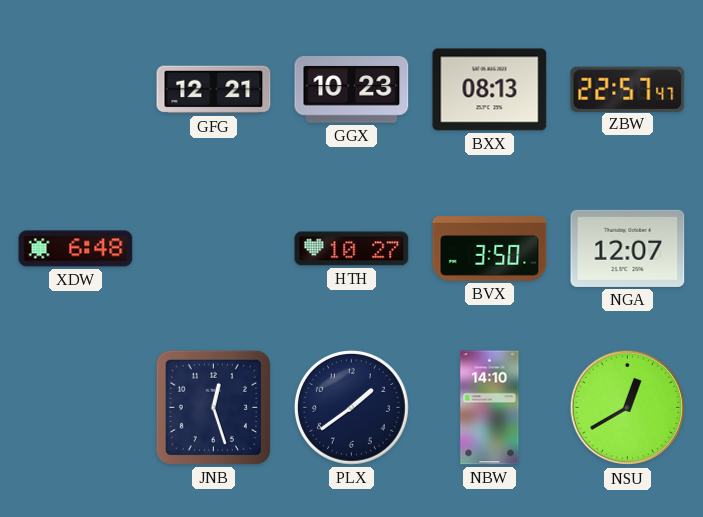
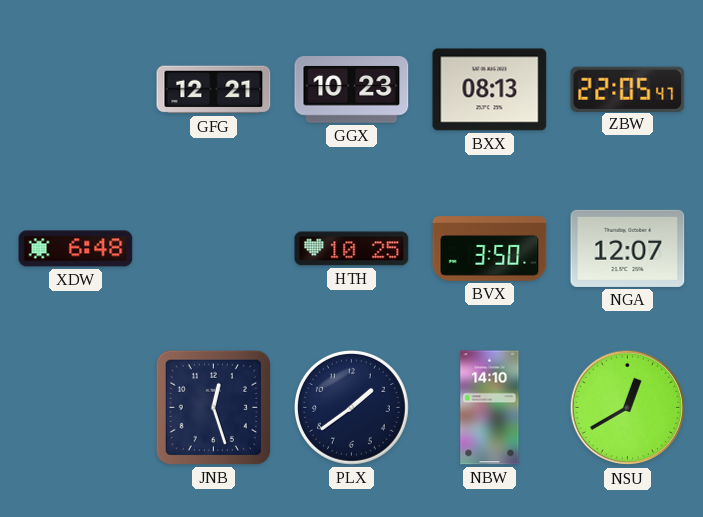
ZBW: 22:57 -> 22:05
HTH: 10:27 -> 10:25
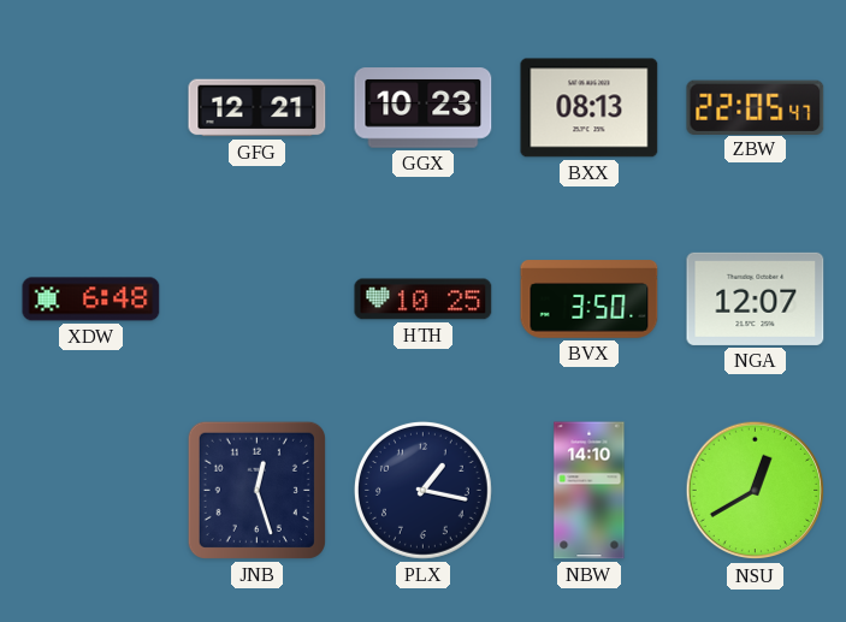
PLX: 1:39 -> 1:17
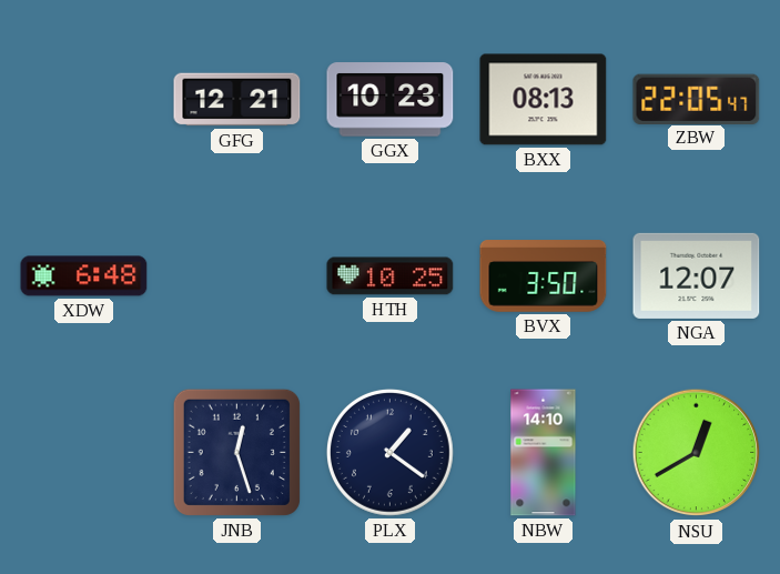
PLX: 1:17 -> 1:21
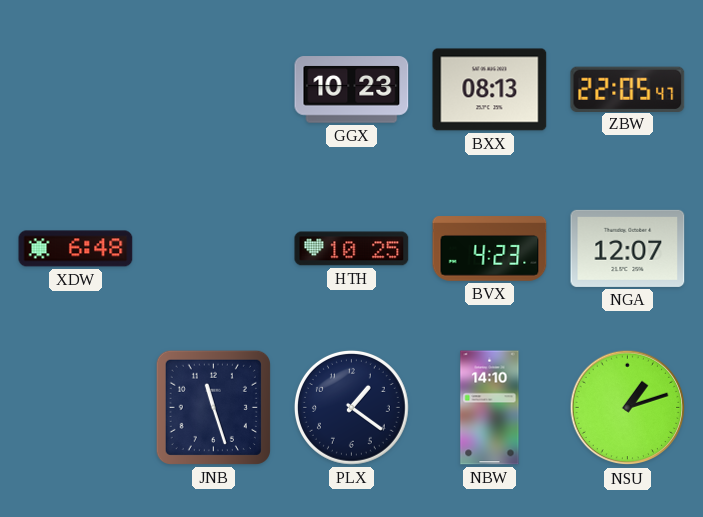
GFG: 12:21 -> none
BVX: 3:50 -> 4:23
JNB: 12:27 -> 11:27
NSU: 12:40 -> 1:12
